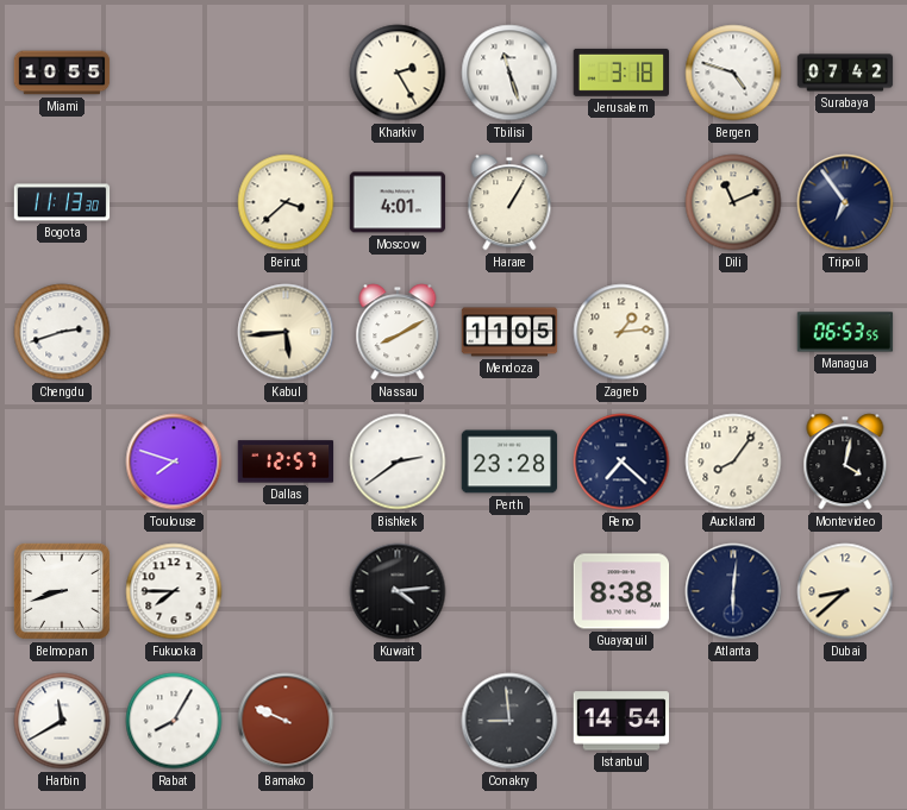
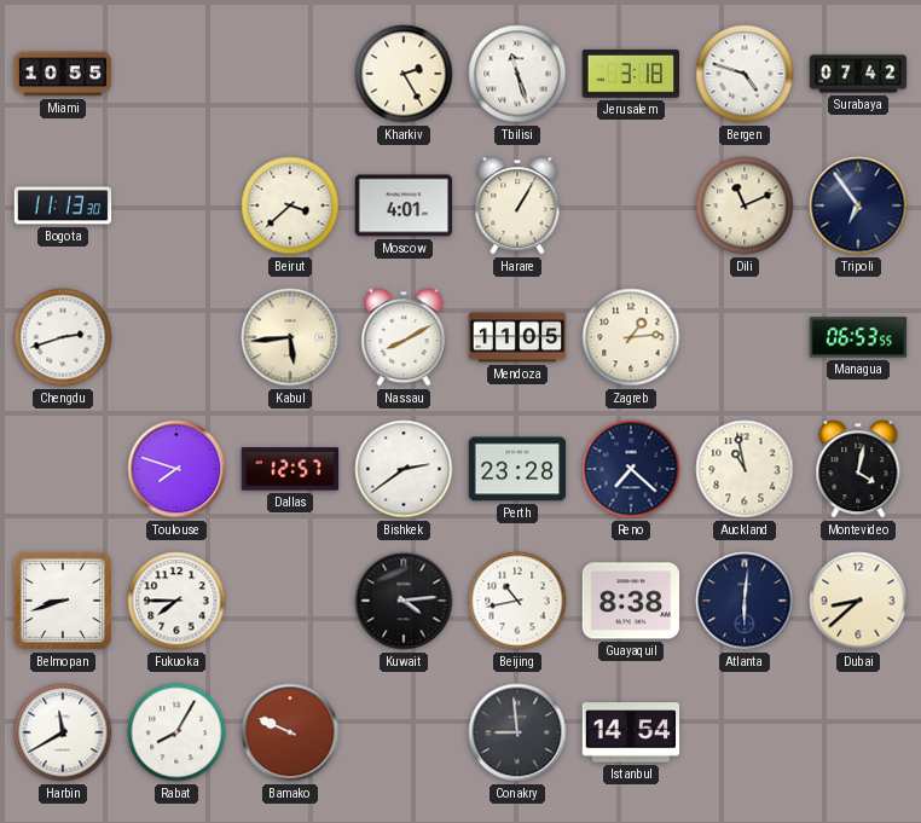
Auckland: 8:06 -> 10:58
Beijing: none -> 10:43
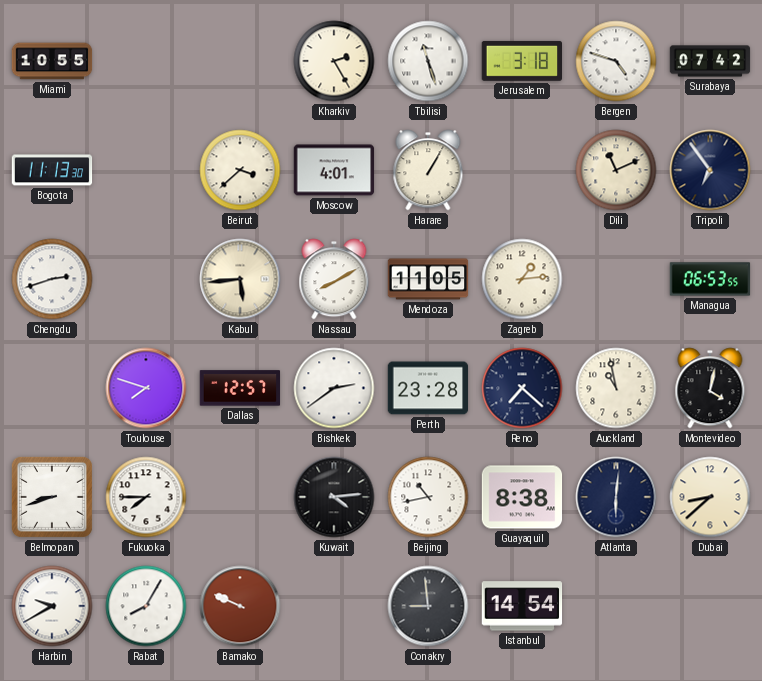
Harbin: 11:40 -> 9:40
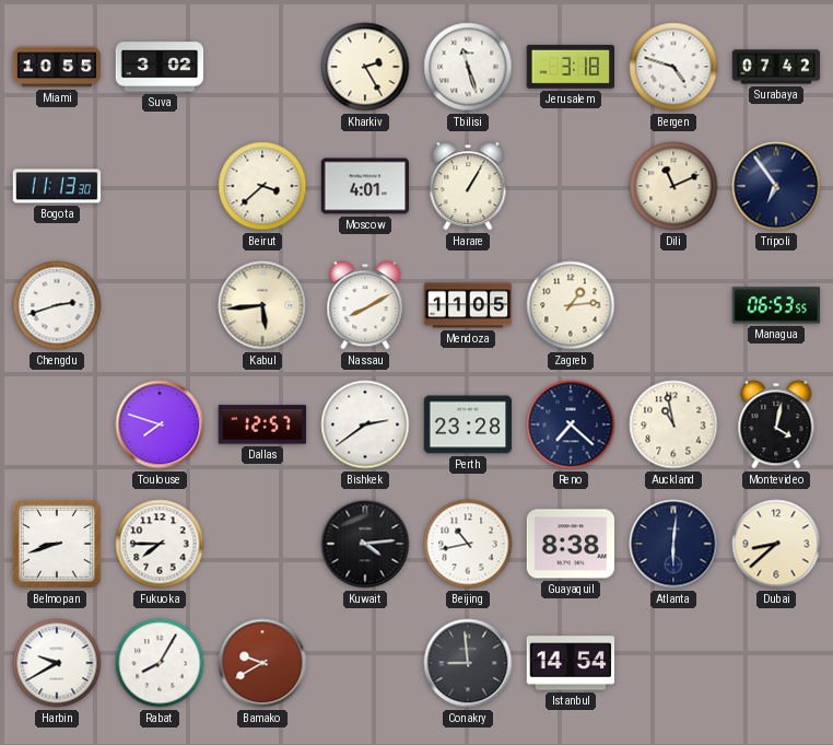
Suva: none -> 3:02
Bamako: 9:49 -> 9:40
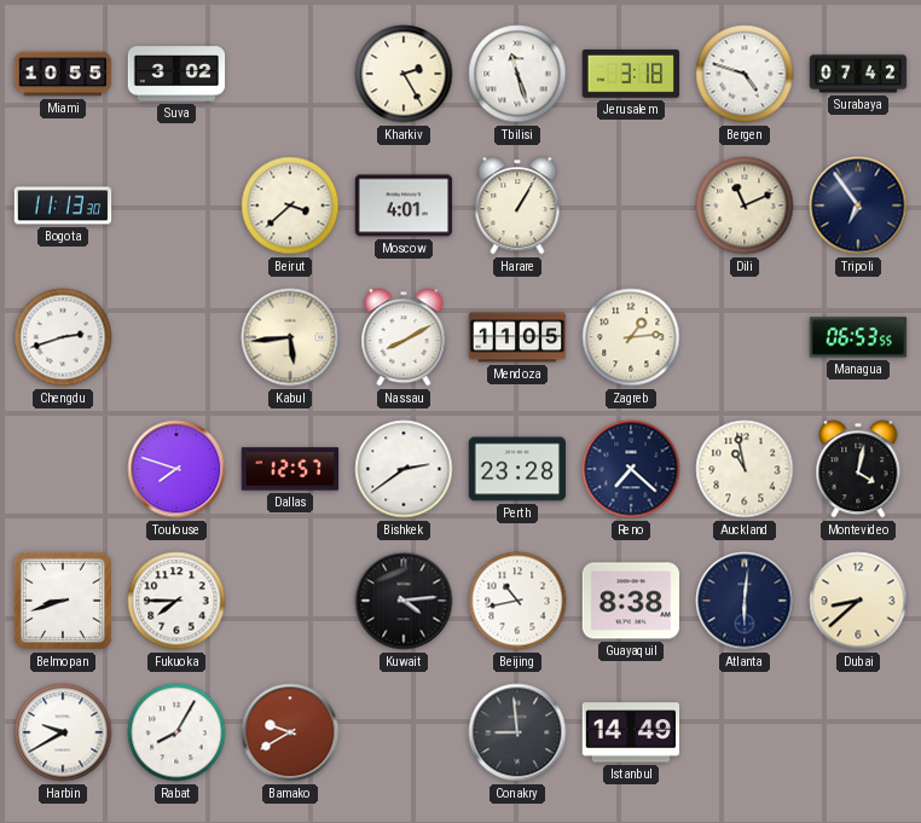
Istanbul: 14:54 -> 14:49
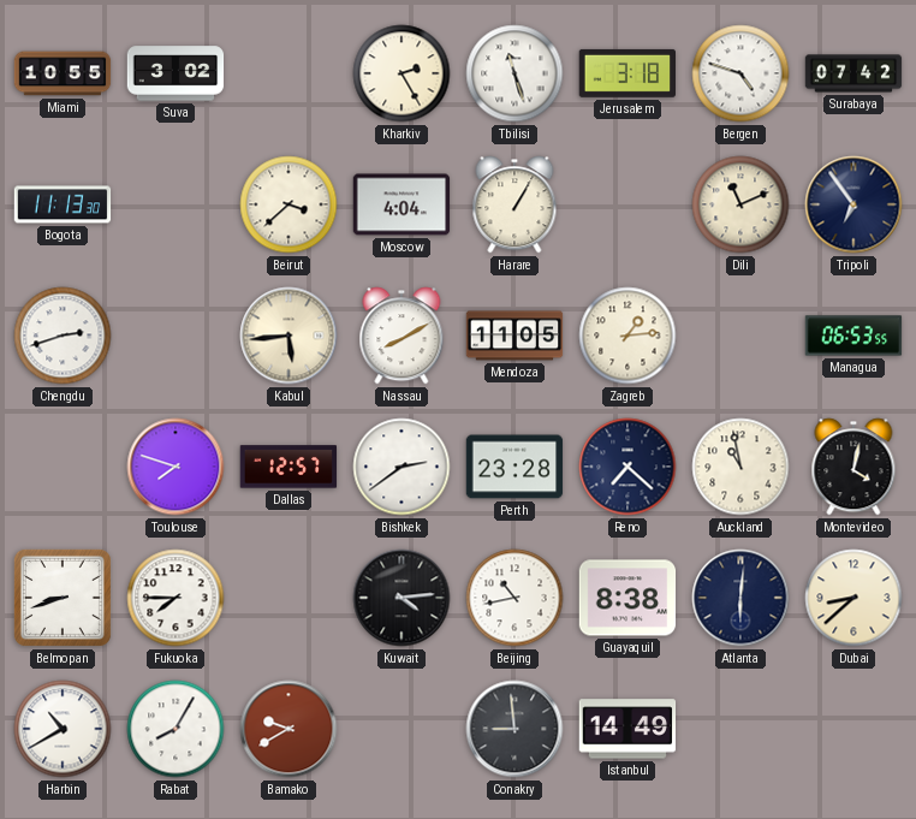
Moscow: 4:01 -> 4:04
Harbin: 9:40 -> 10:40
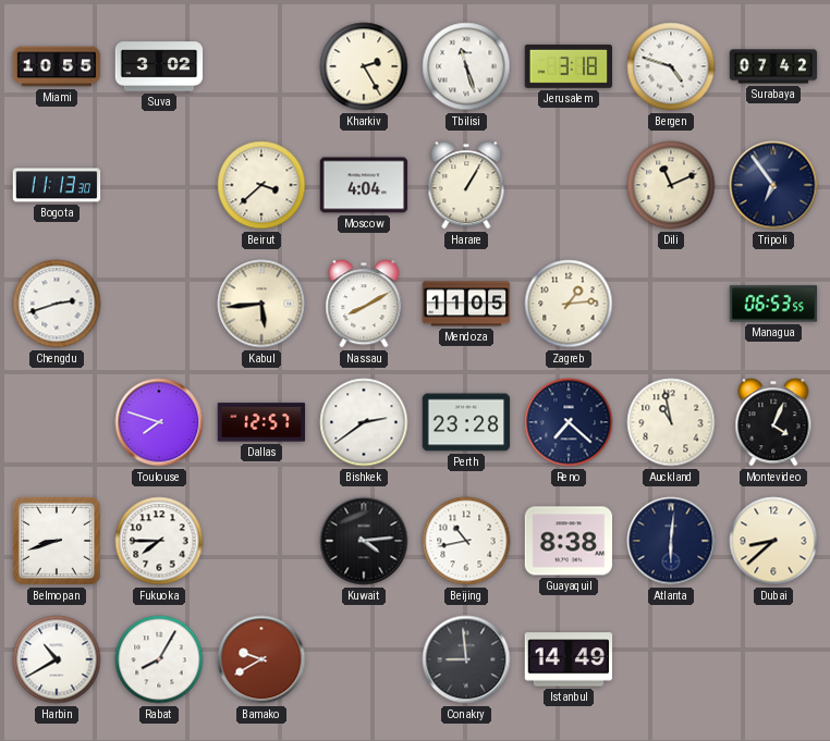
Montevideo: 4:02 -> 4:04
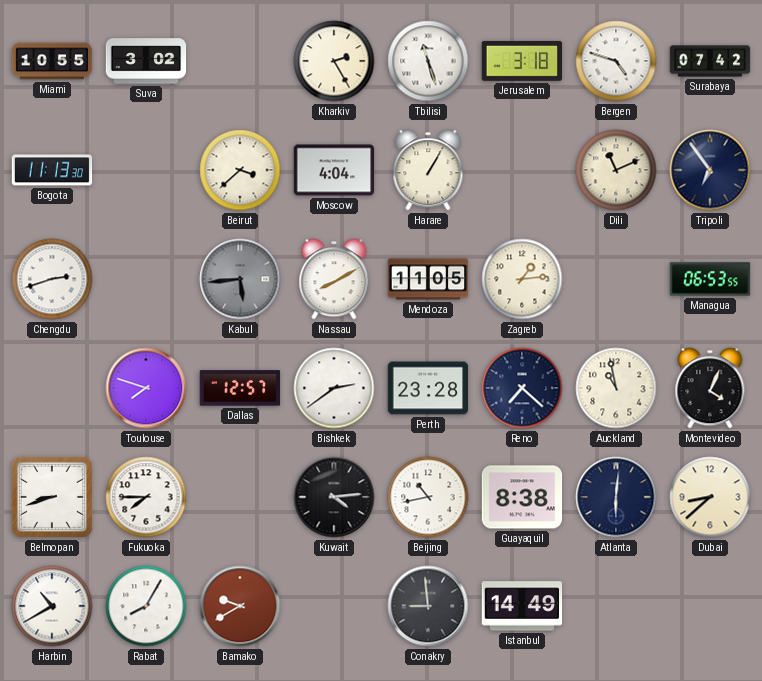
Kabul dial: cream -> grey
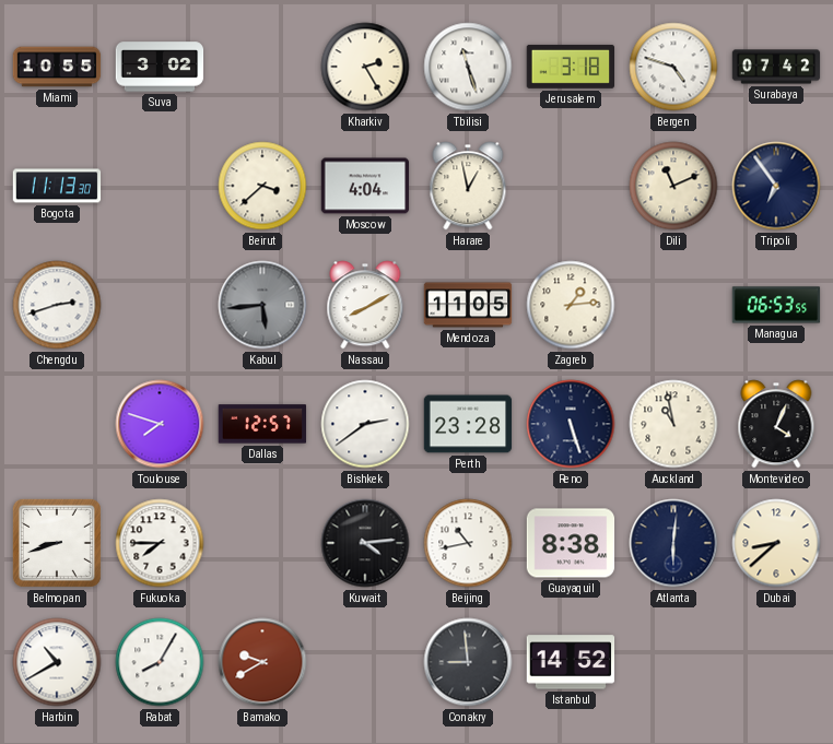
Harare: 1:05 -> 12:58
Reno: 7:22 -> 5:27
Istanbul: 14:49 -> 14:52
